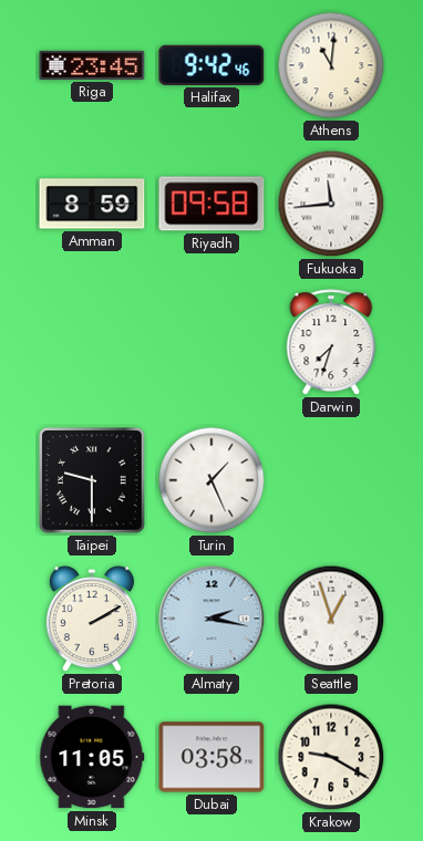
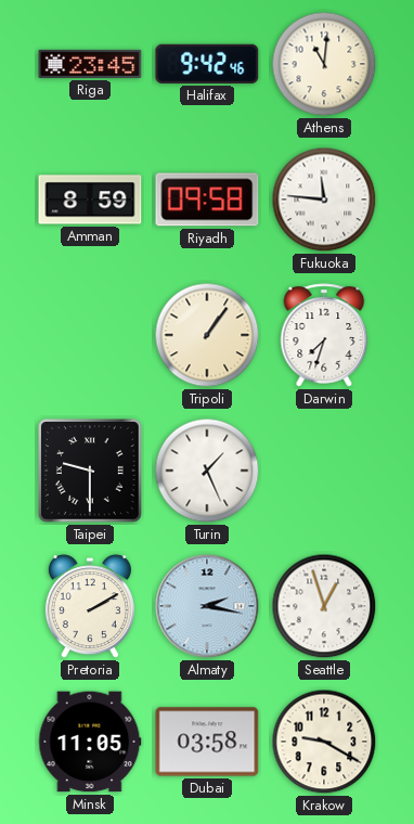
Fukuoka: 11:44 -> 11:46
Tripoli: none -> 1:06
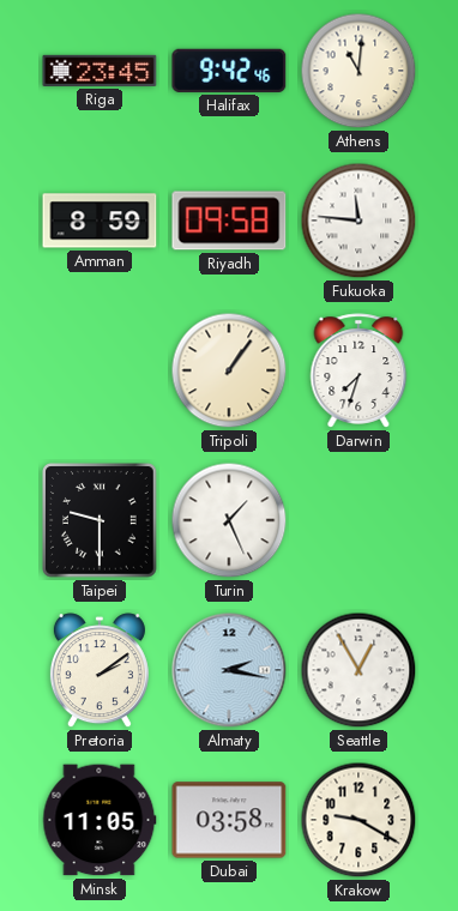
Pretoria: 2:10 -> 2:09
Seattle: 12:57 -> 12:55
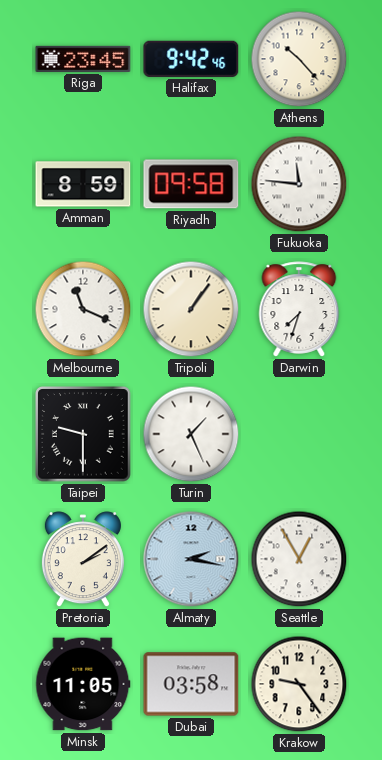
Athens: 11:01 -> 10:23
Melbourne: none -> 11:19
Krakow: 9:20 -> 9:24
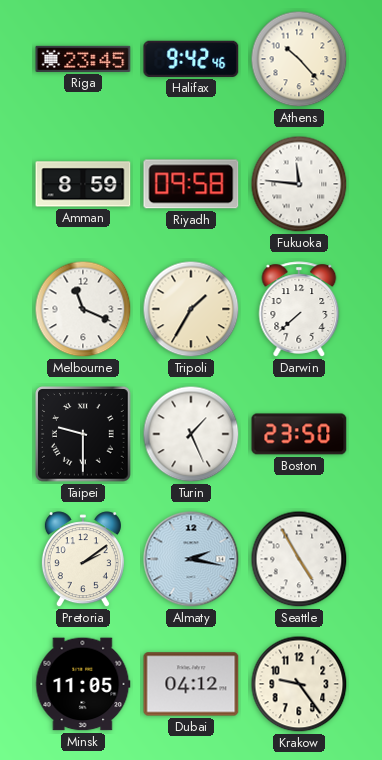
Tripoli: 1:06 -> 1:35
Darwin: 7:33 -> 7:38
Boston: none -> 23:50
Seattle: 12:55 -> 4:55
Dubai: 03:58 -> 04:12
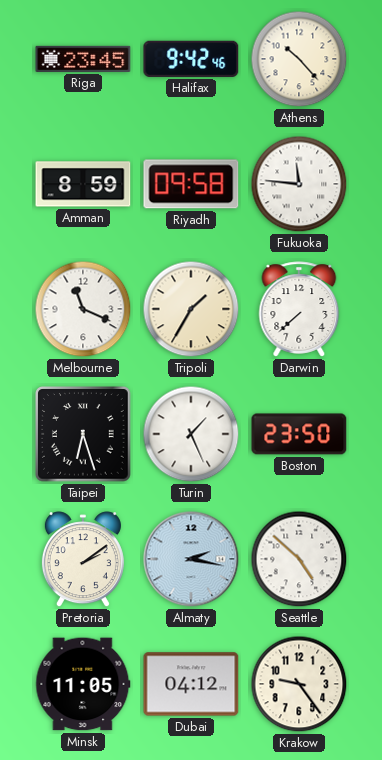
Taipei: 9:30 -> 6:27
Seattle: 4:55 -> 4:52
